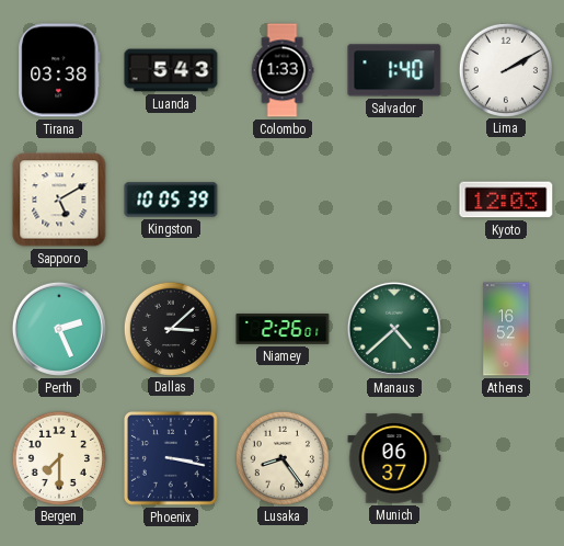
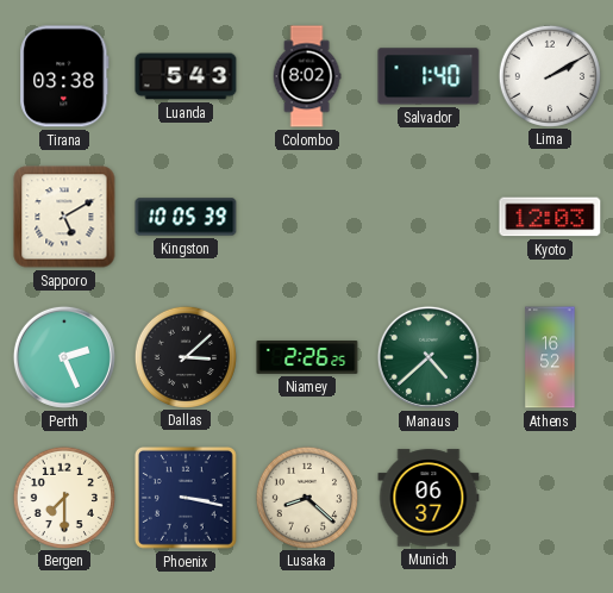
Colombo: 1:33 -> 8:02
Niamey: 2:26:01 -> 2:26:25
Lusaka: 8:24 -> 8:22
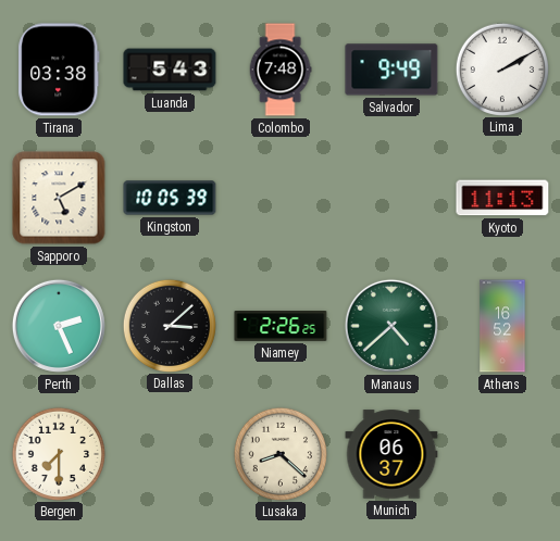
Colombo: 8:02 -> 7:48
Salvador: 1:40 -> 9:49
Kyoto: 12:03 -> 11:13
Phoenix: 3:17 -> none
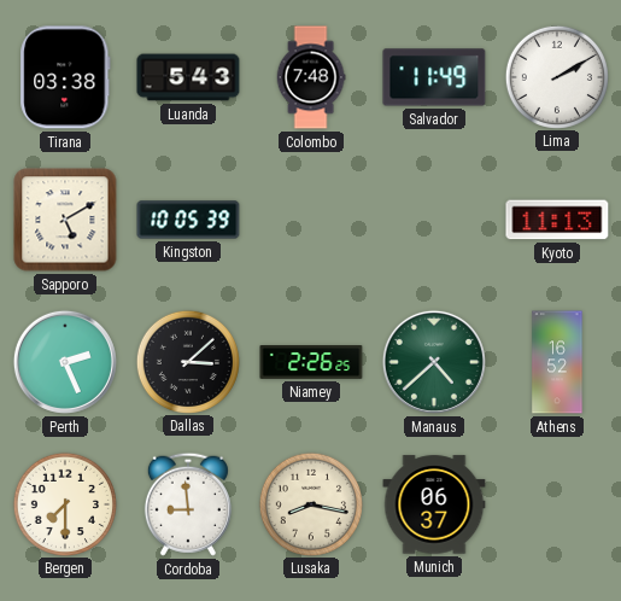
Salvador: 9:49 -> 11:49
Cordoba: none -> 8:59
Lusaka: 8:22 -> 8:17
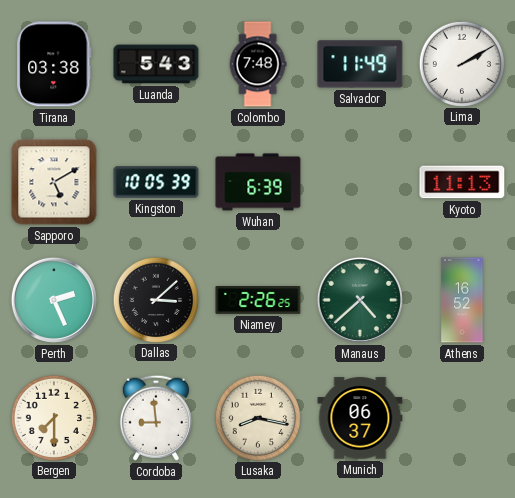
Wuhan: none -> 6:39
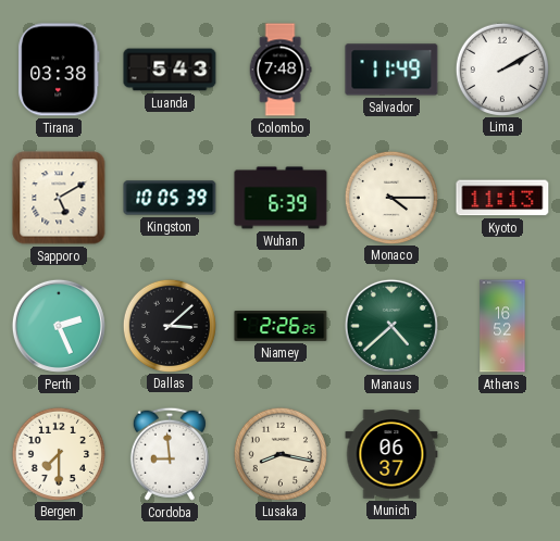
Monaco: none -> 4:15
